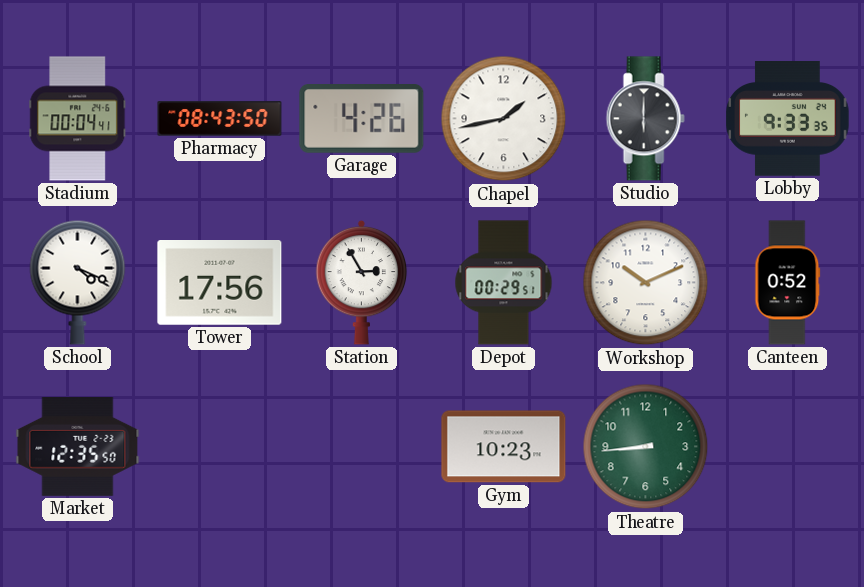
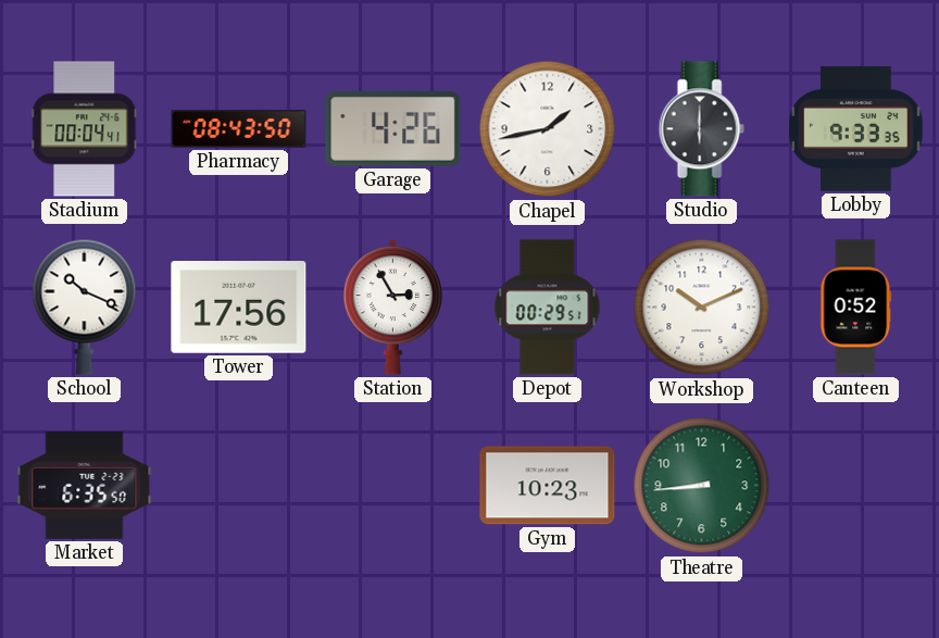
School: 4:19 -> 10:19
Market: 12:35 -> 6:35
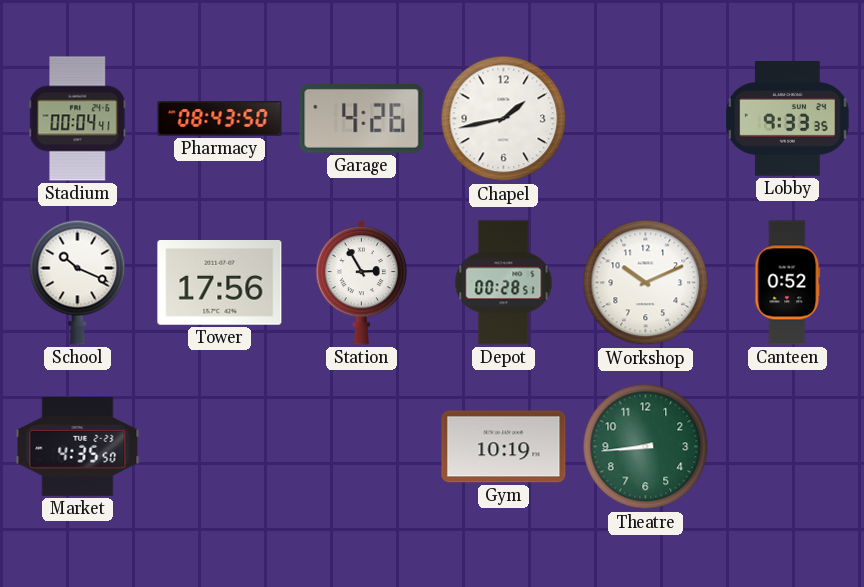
Studio: 6:00 -> none
Depot: 00:29 -> 00:28
Market: 6:35 -> 4:35
Gym: 10:23 -> 10:19
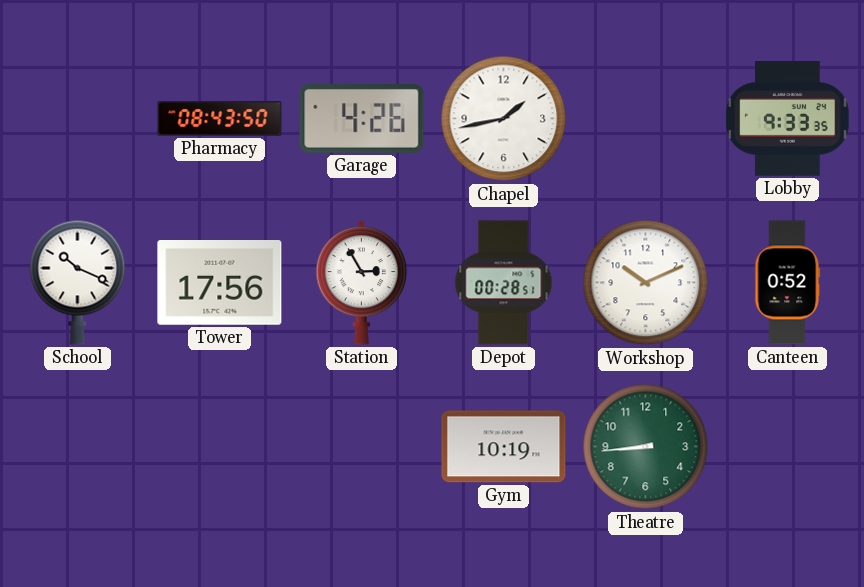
Stadium: 00:04 -> none
Market: 4:35 -> none
